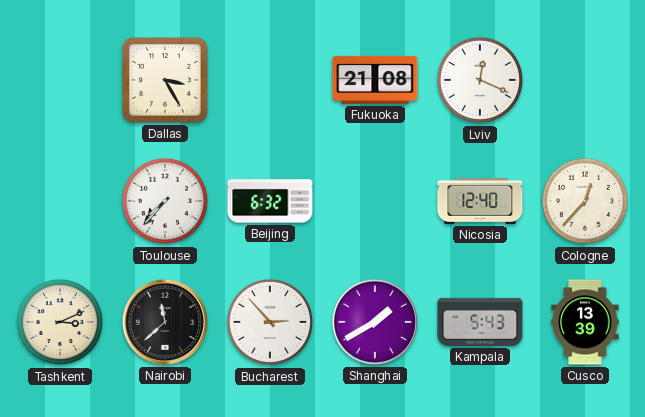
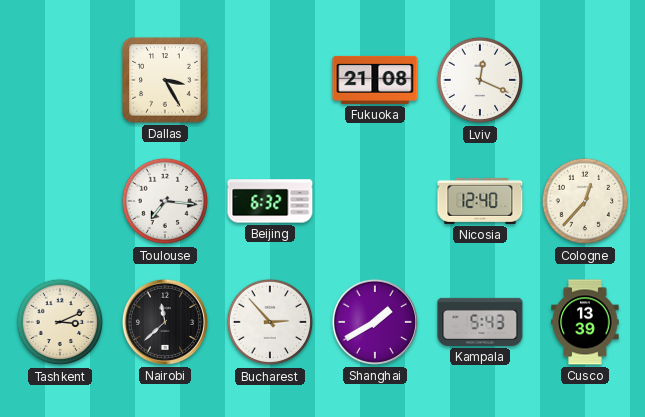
Toulouse: 7:37 -> 7:16
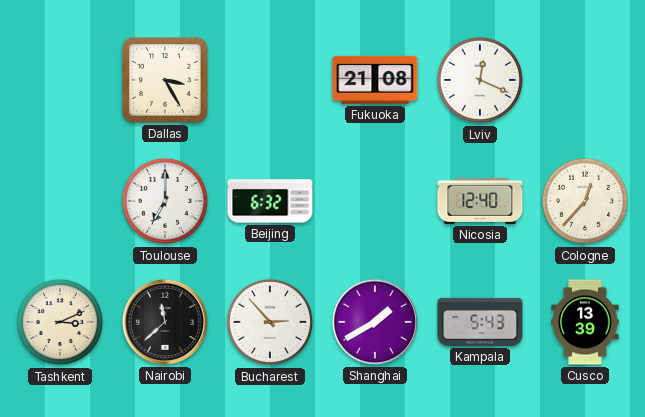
Toulouse: 7:16 -> 7:00
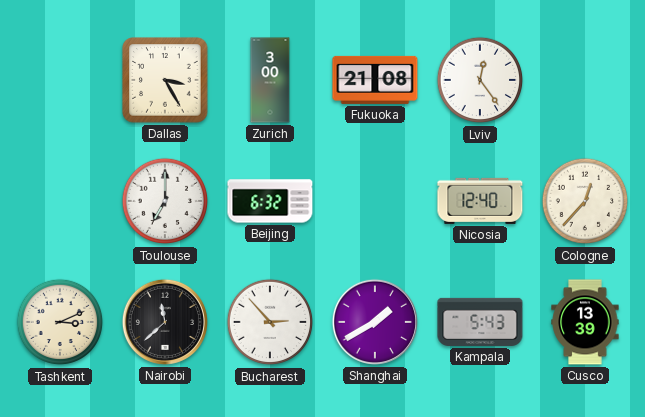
Zurich: none -> 3:00
Lviv: 12:19 -> 12:24
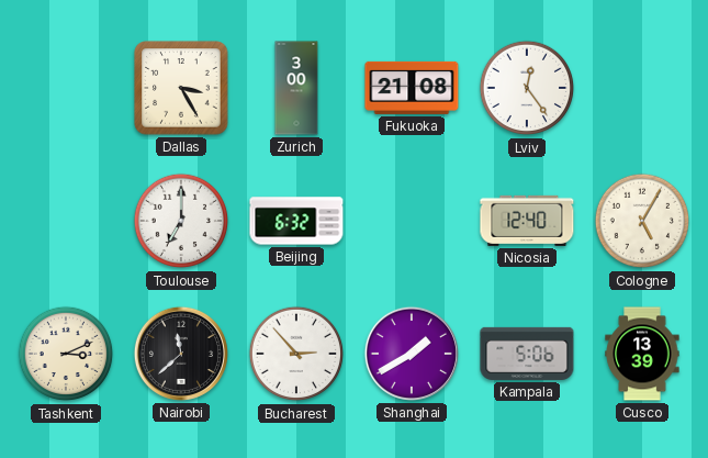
Cologne: 12:37 -> 5:05
Kampala: 5:43 -> 5:06
